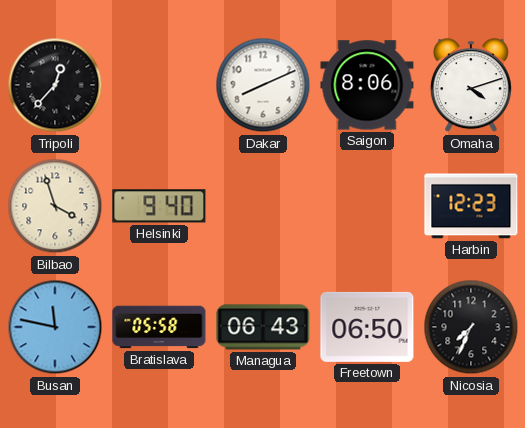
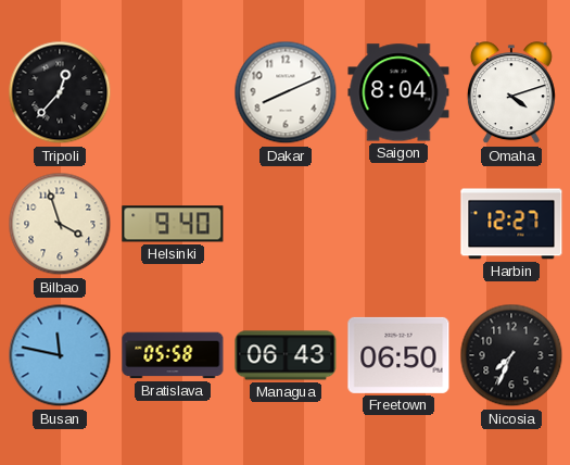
Saigon: 8:06 -> 8:04
Harbin: 12:23 -> 12:27
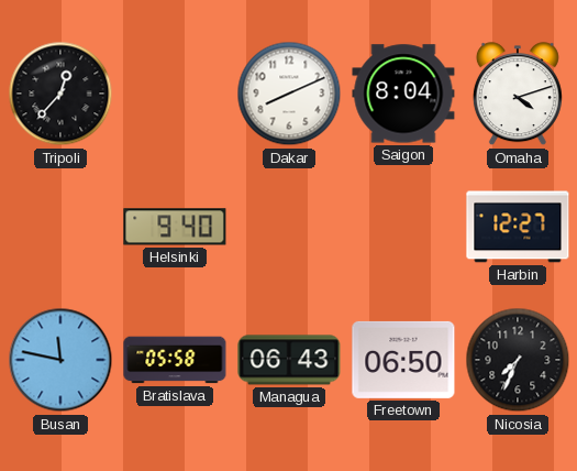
Bilbao: 3:57 -> none
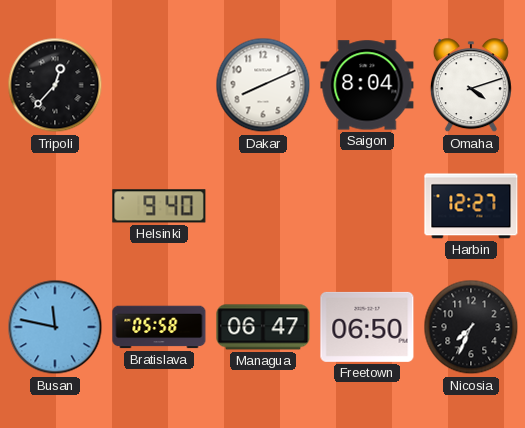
Managua: 06:43 -> 06:47
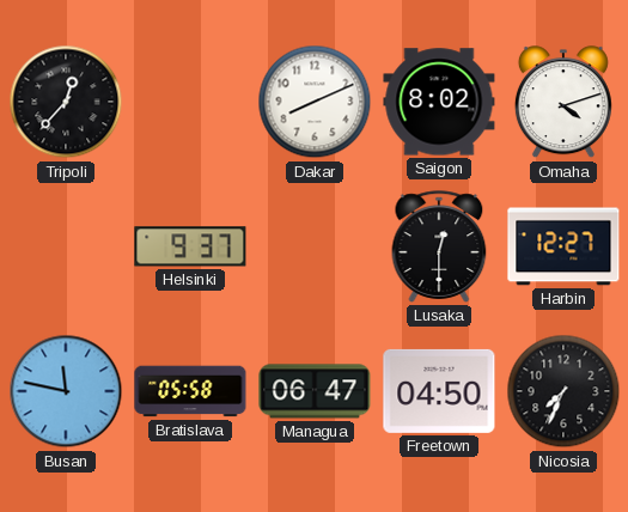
Saigon: 8:04 -> 8:02
Helsinki: 9:40 -> 9:37
Lusaka: none -> 12:30
Freetown: 06:50 -> 04:50
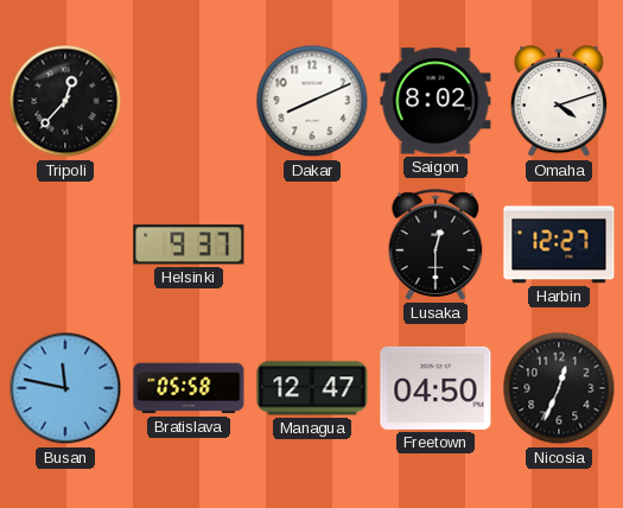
Managua: 06:47 -> 12:47
Nicosia: 7:34 -> 12:34
